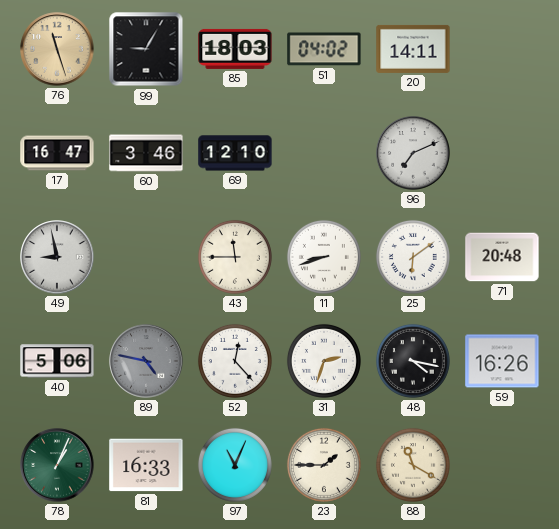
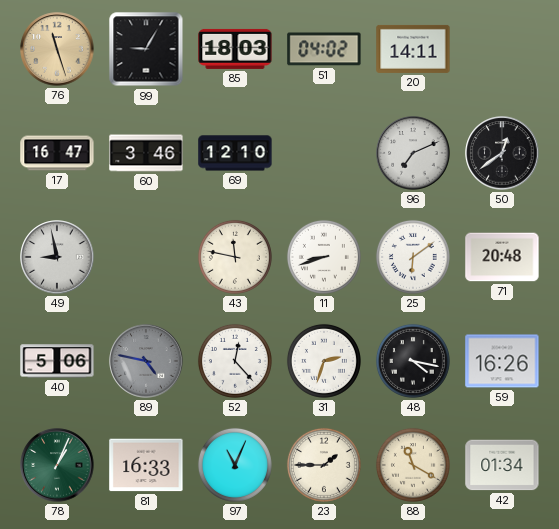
50: none -> 12:39
43: 11:45 -> 11:47
42: none -> 01:34
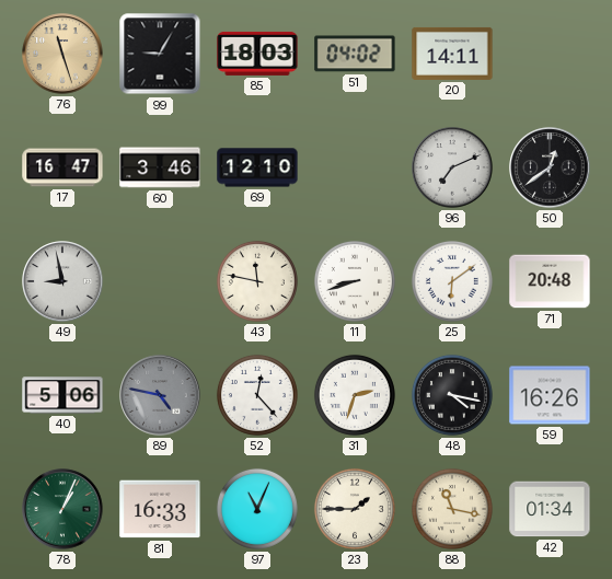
88: 11:20 -> 11:17
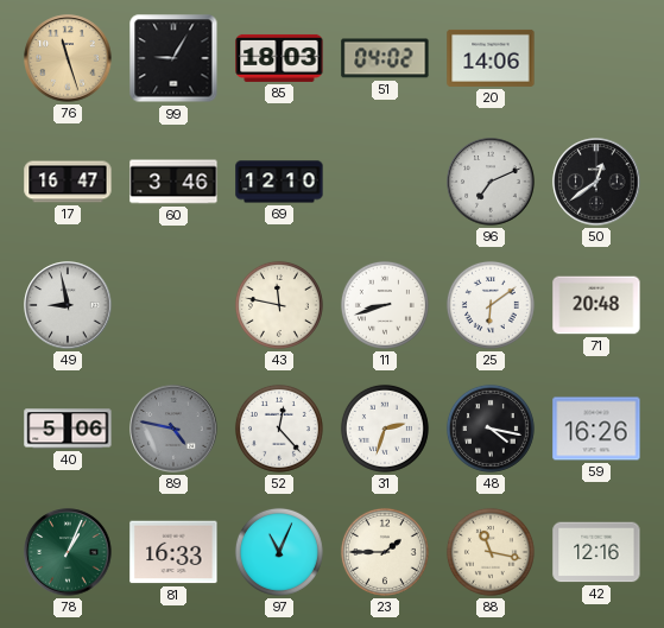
20: 14:11 -> 14:06
42: 01:34 -> 12:16
